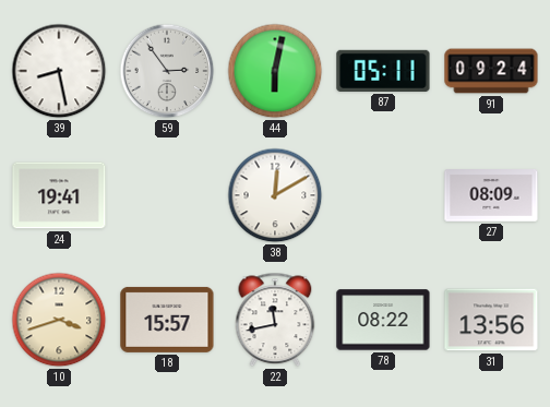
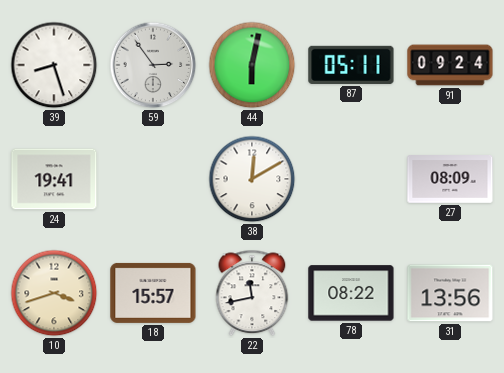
39: 8:28 -> 8:27
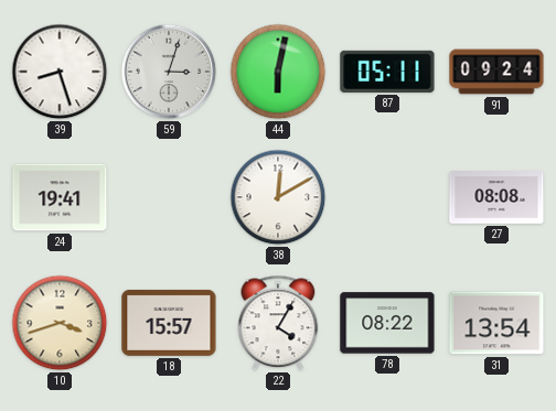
59: 2:54 -> 3:03
27: 08:09 -> 08:08
22: 11:43 -> 4:05
31: 13:56 -> 13:54
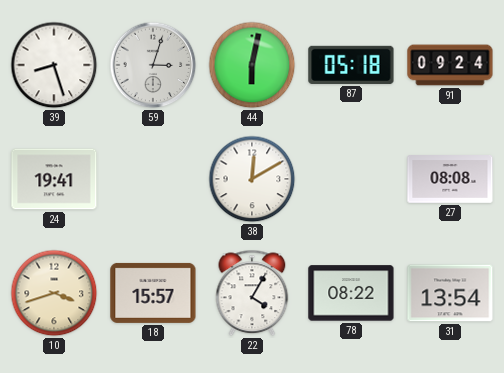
87: 05:11 -> 05:18
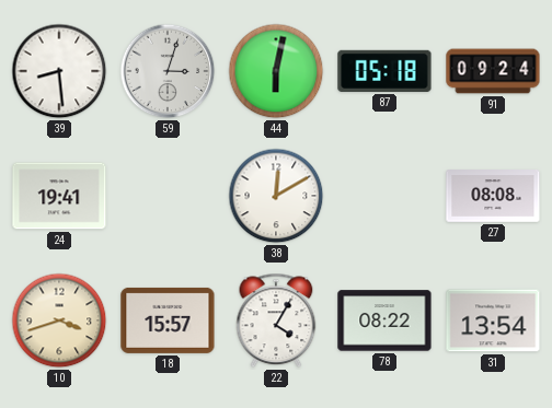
39: 8:27 -> 8:29
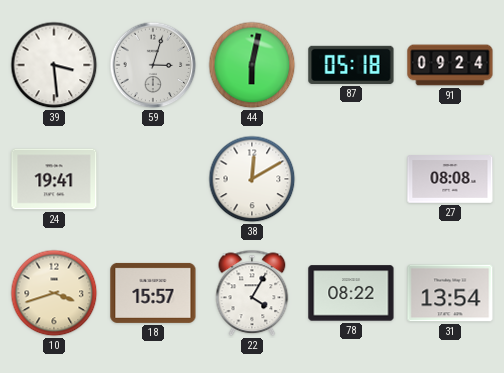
39: 8:29 -> 3:29
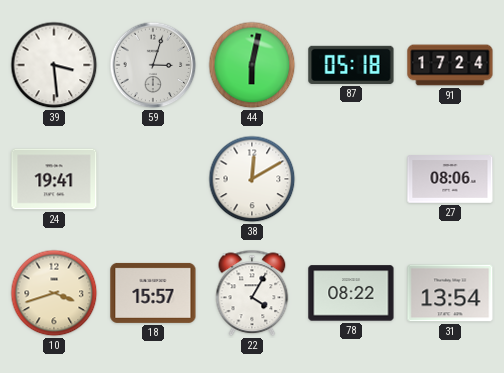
91: 09:24 -> 17:24
27: 08:08 -> 08:06
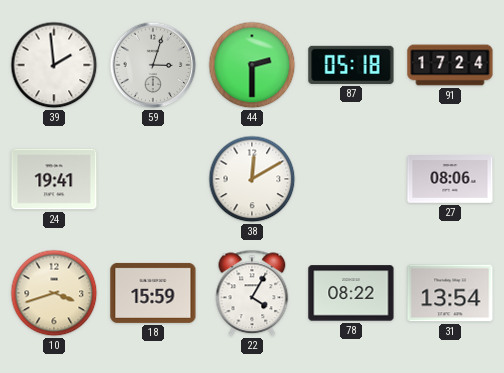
39: 3:29 -> 1:59
44: 6:02 -> 2:30
18: 15:57 -> 15:59
